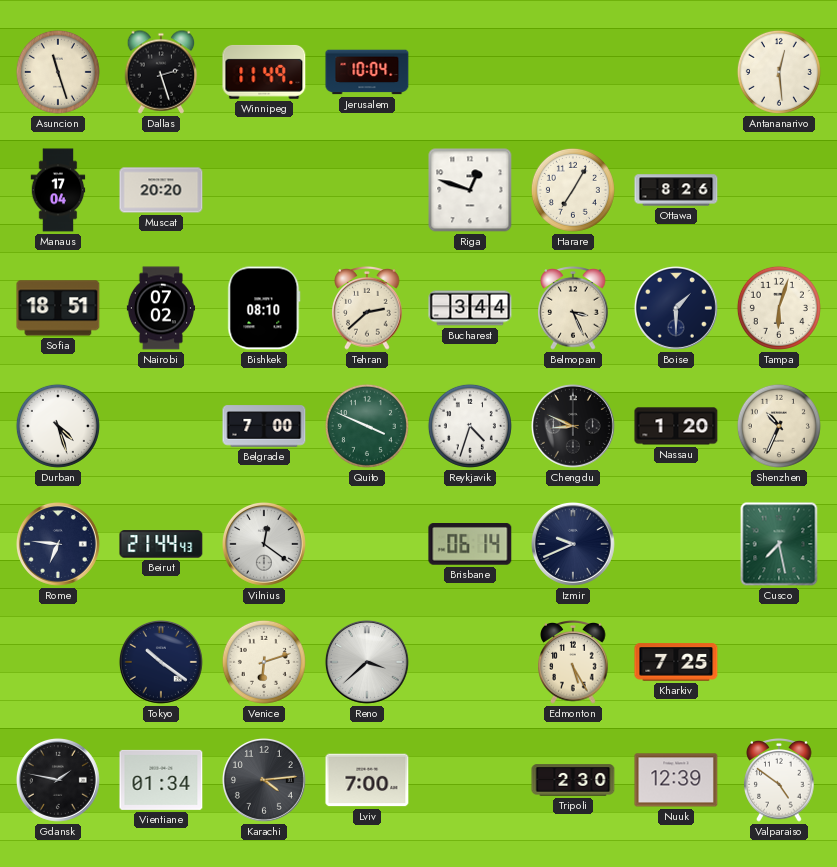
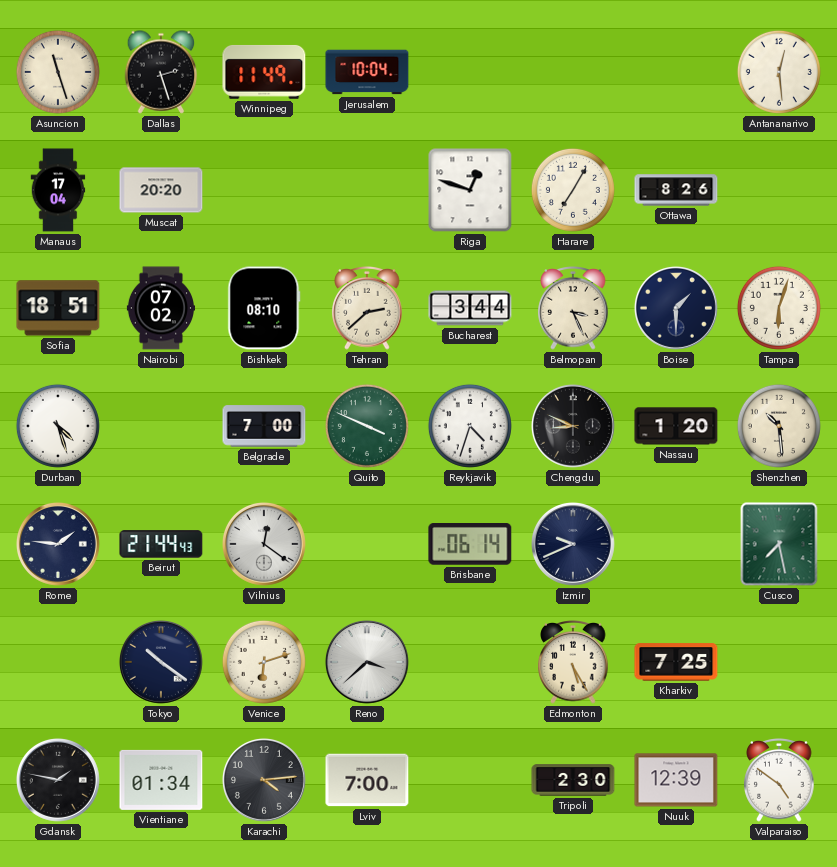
Shenzhen: 10:34 -> 10:29
Rome: 6:46 -> 1:46
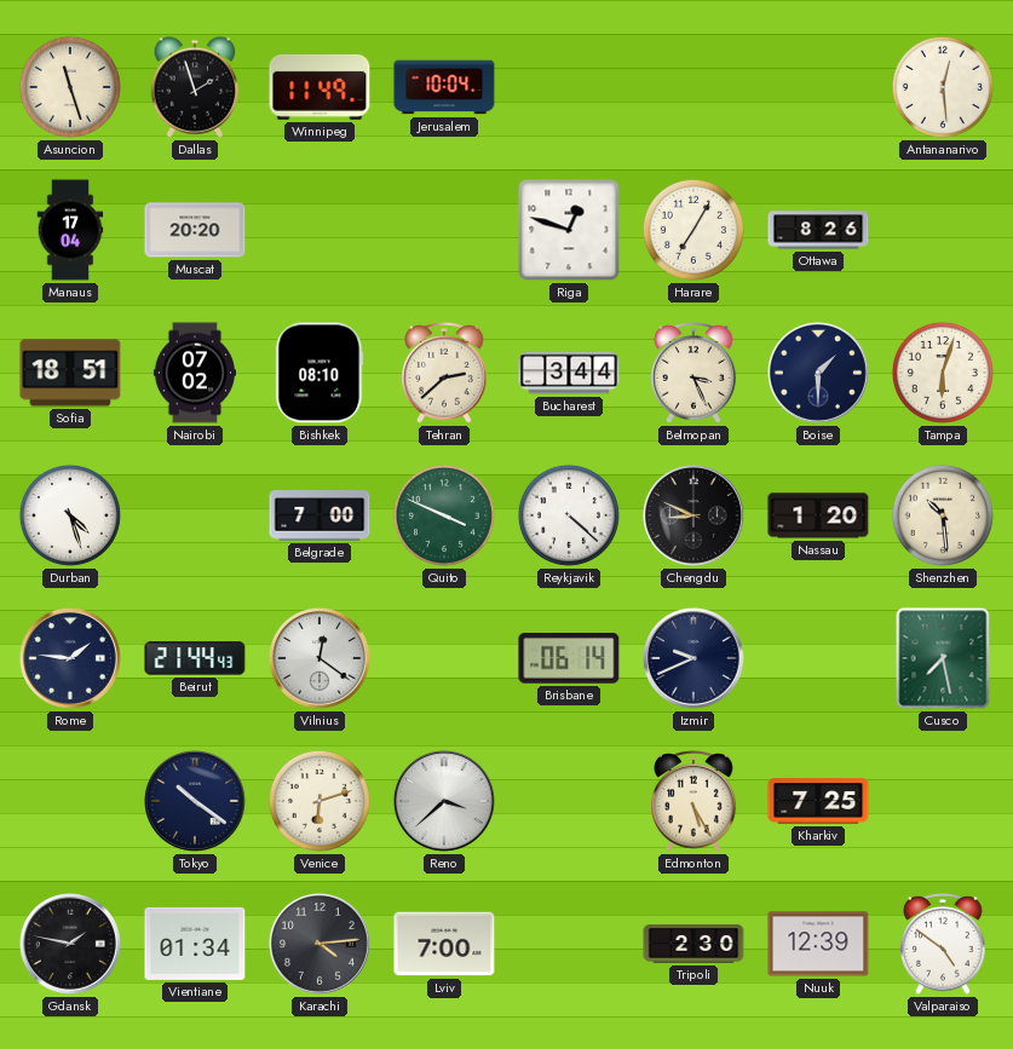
Dallas: 2:27 -> 1:57
Reykjavik: 4:33 -> 4:22
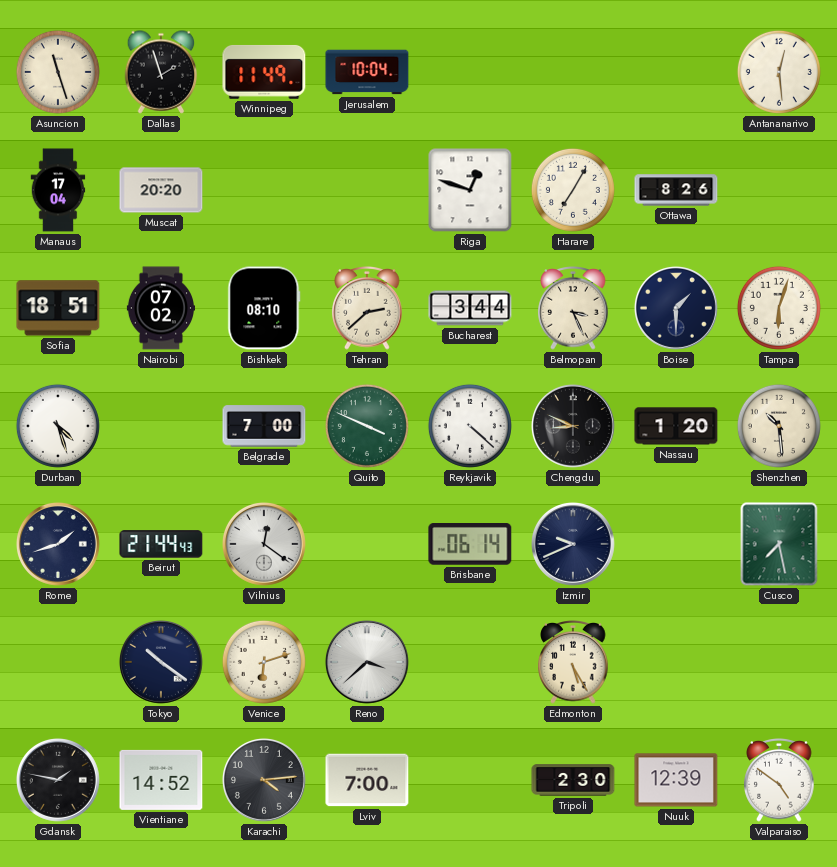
Rome: 1:46 -> 1:42
Kharkiv: 7:25 -> none
Vientiane: 01:34 -> 14:52
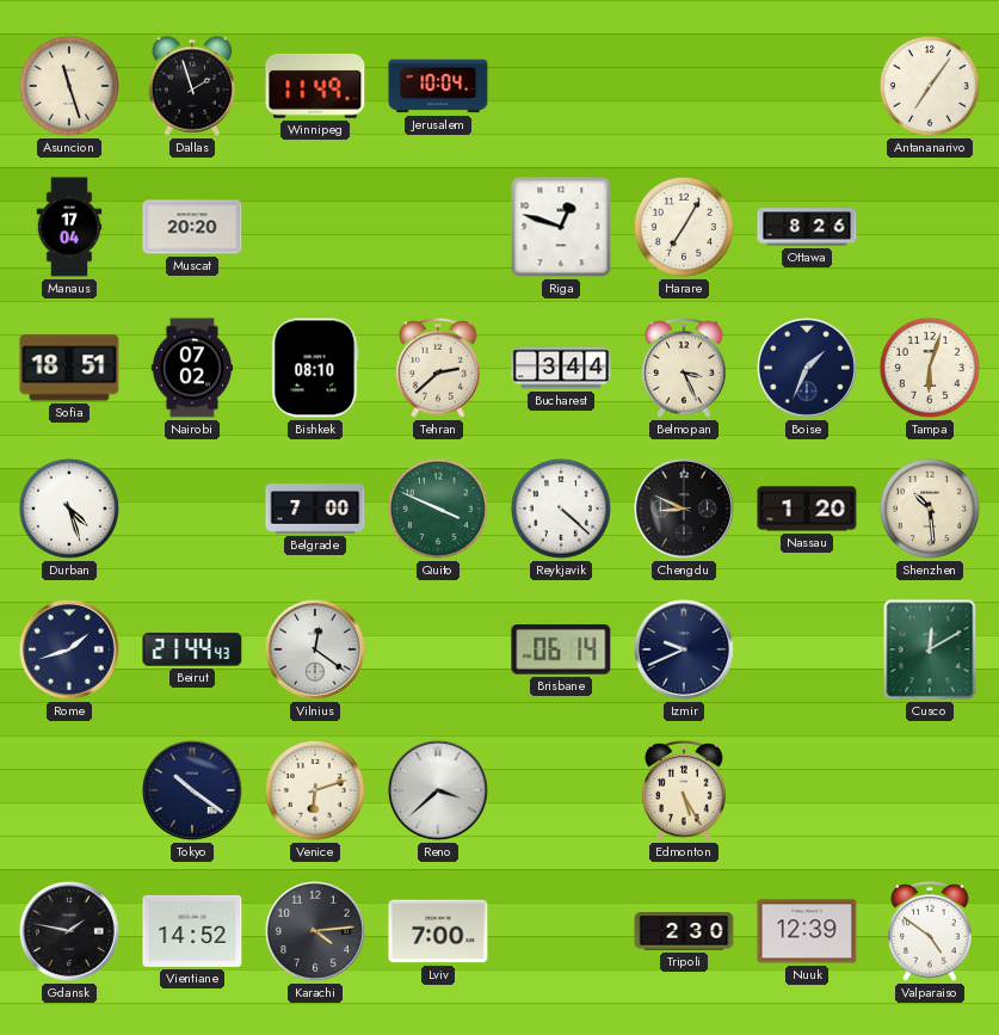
Antananarivo: 12:29 -> 7:06
Boise: 1:30 -> 1:34
Cusco: 7:28 -> 12:10
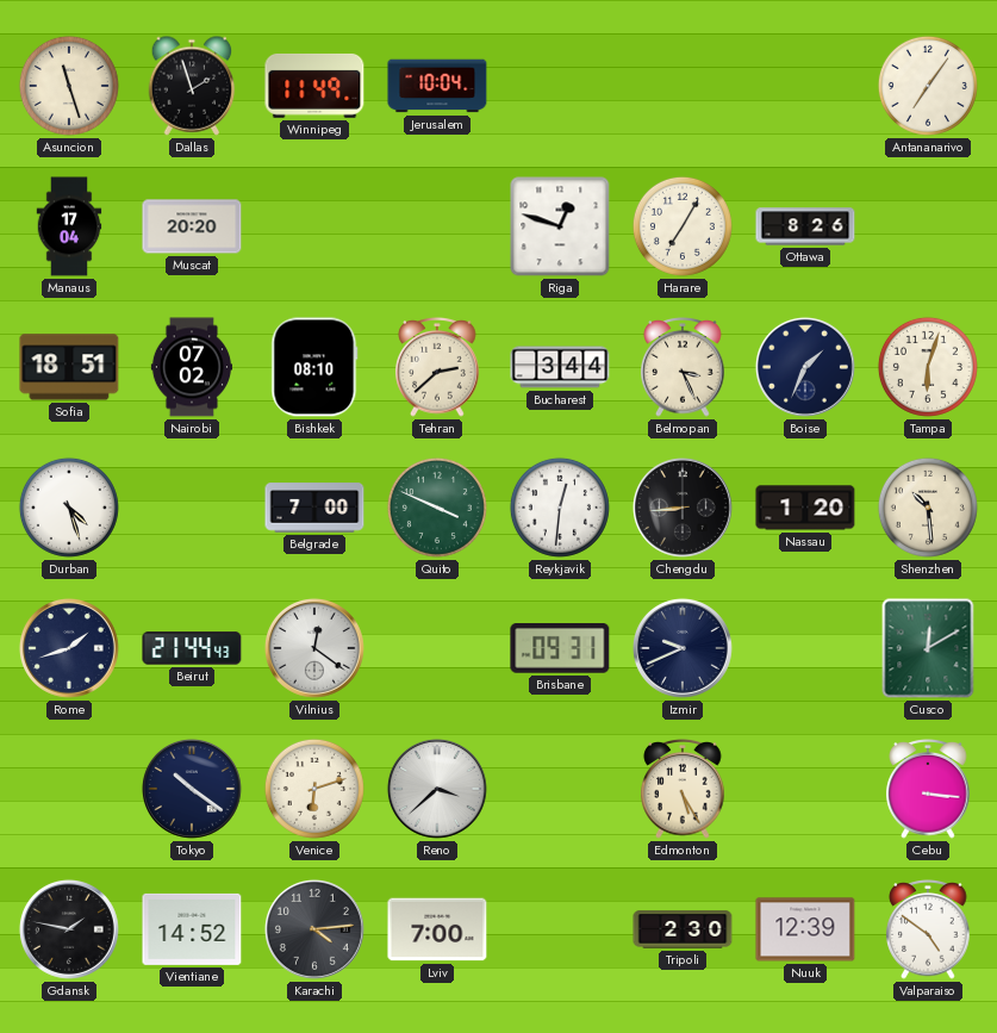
Reykjavik: 4:22 -> 12:31
Chengdu: 8:49 -> 8:44
Brisbane: 06:14 -> 09:31
Cebu: none -> 3:16
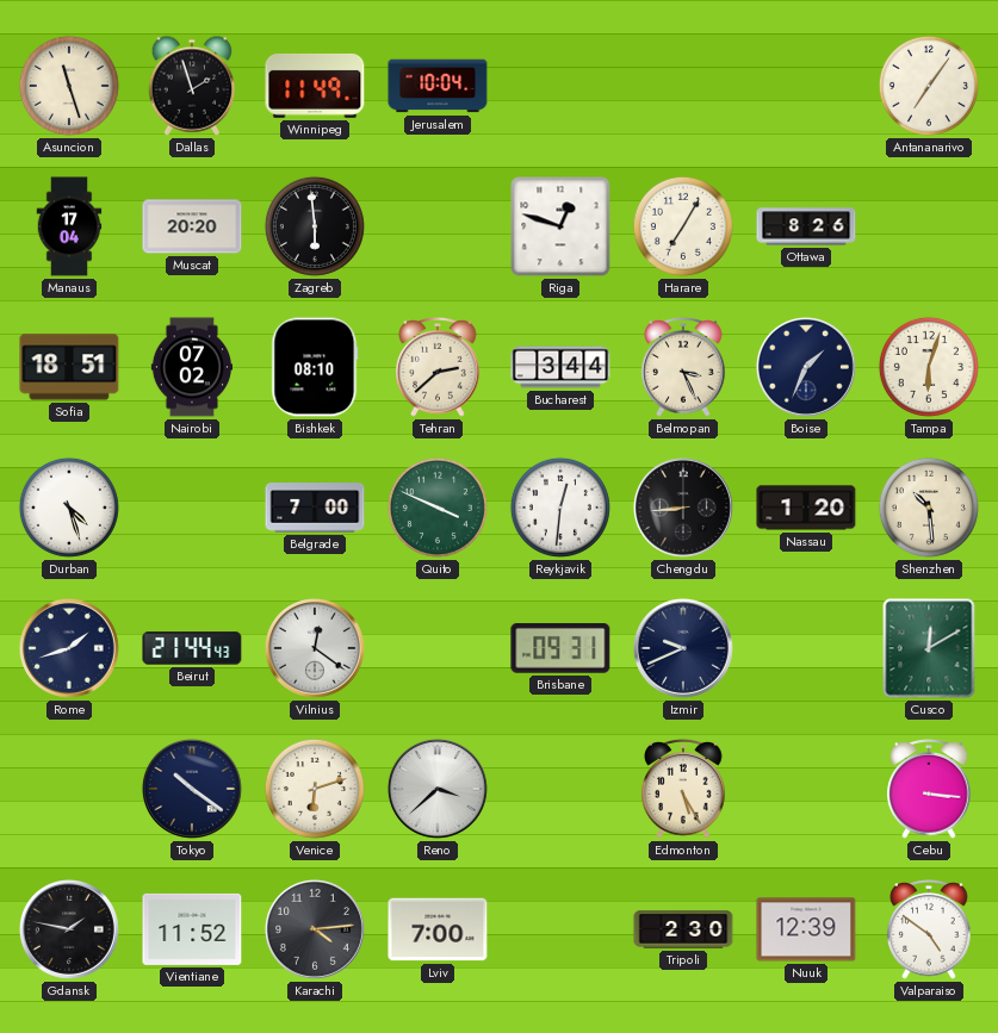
Zagreb: none -> 5:59
Vientiane: 14:52 -> 11:52
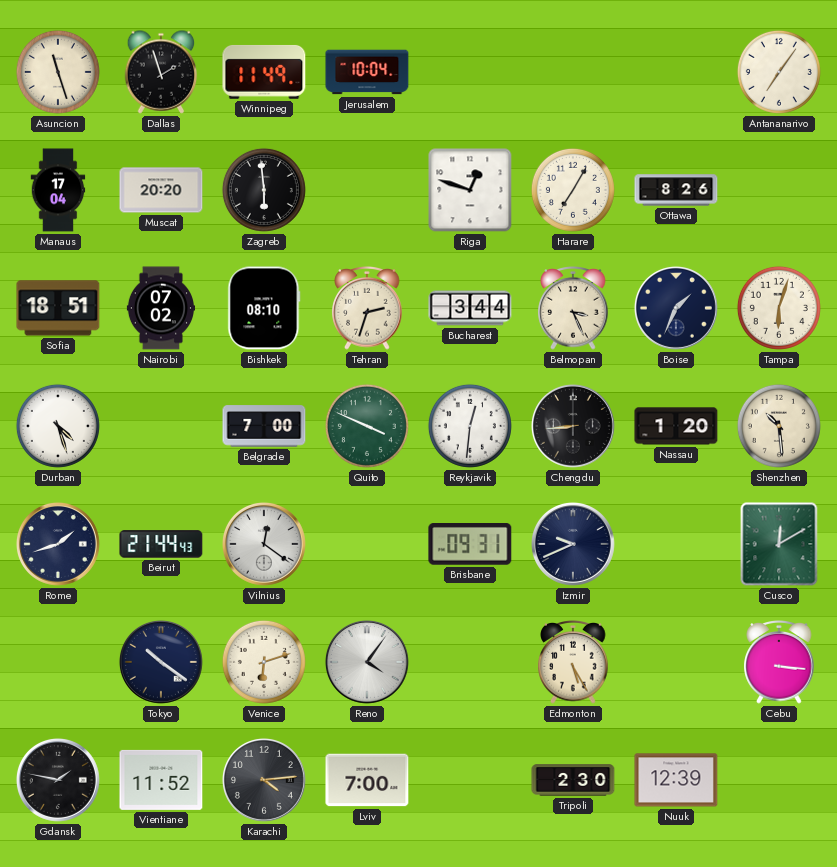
Tehran: 2:38 -> 2:33
Reno: 3:38 -> 4:06
Valparaiso: 4:51 -> none
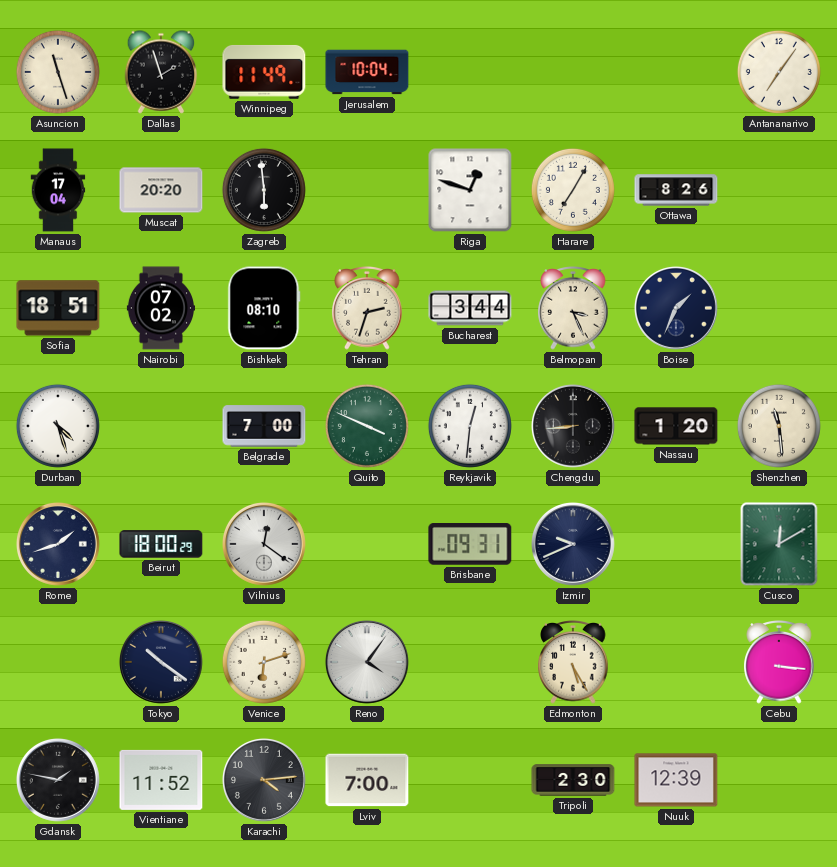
Tampa: 6:03 -> none
Shenzhen: 10:29 -> 11:29
Beirut: 21:44 -> 18:00
